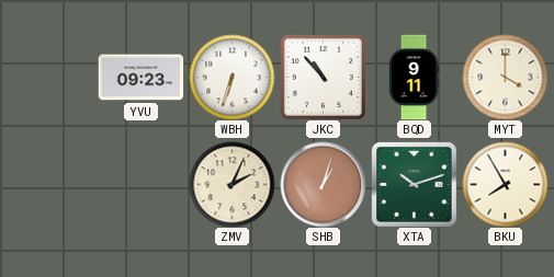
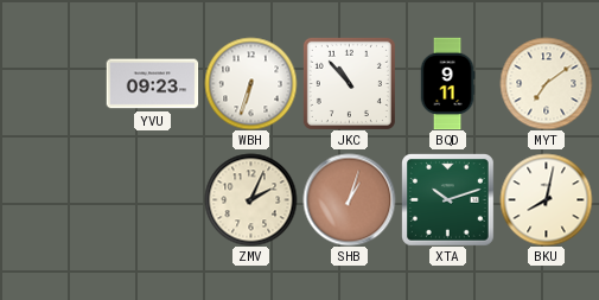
MYT: 4:00 -> 7:09
BKU: 7:55 -> 8:02
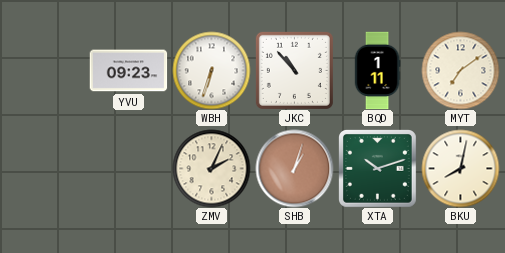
BQD: 9:11 -> 1:11
